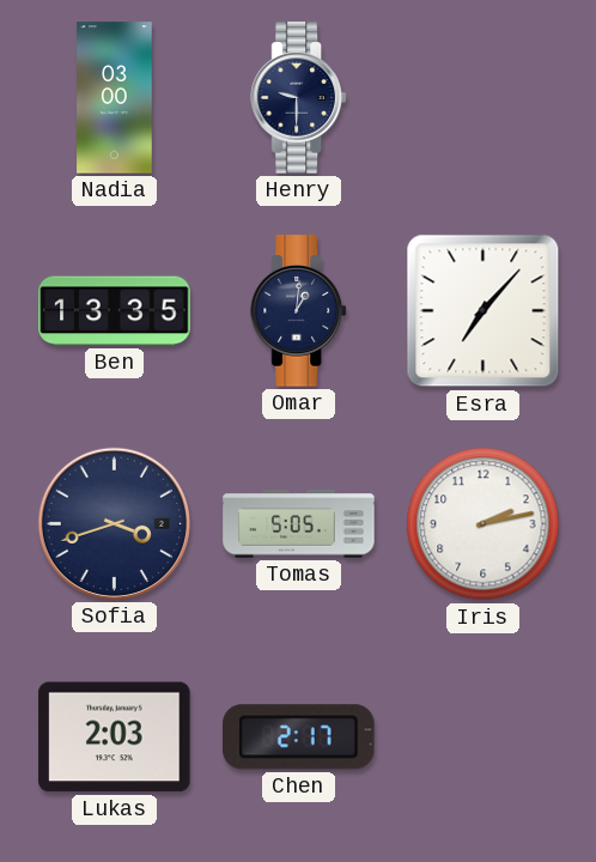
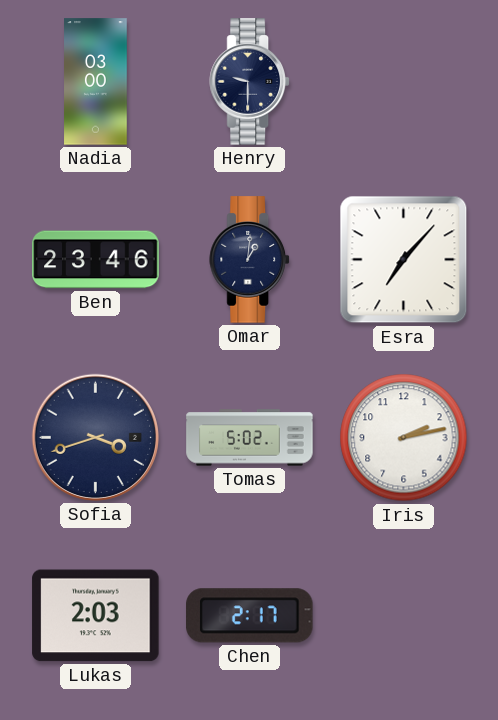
Ben: 13:35 -> 23:46
Tomas: 5:05 -> 5:02
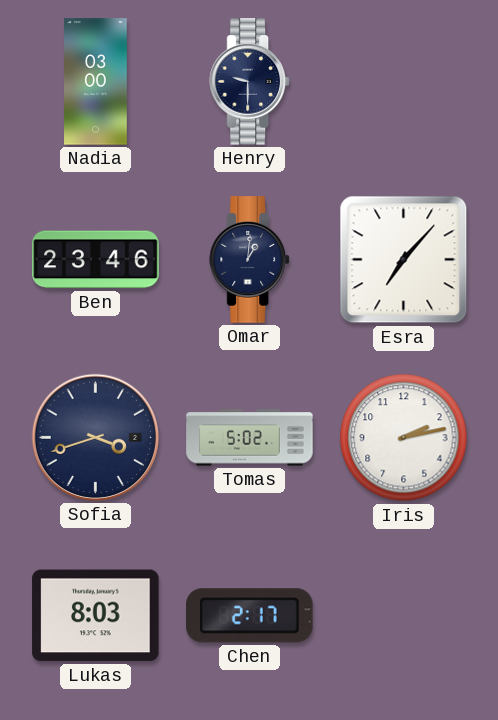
Lukas: 2:03 -> 8:03
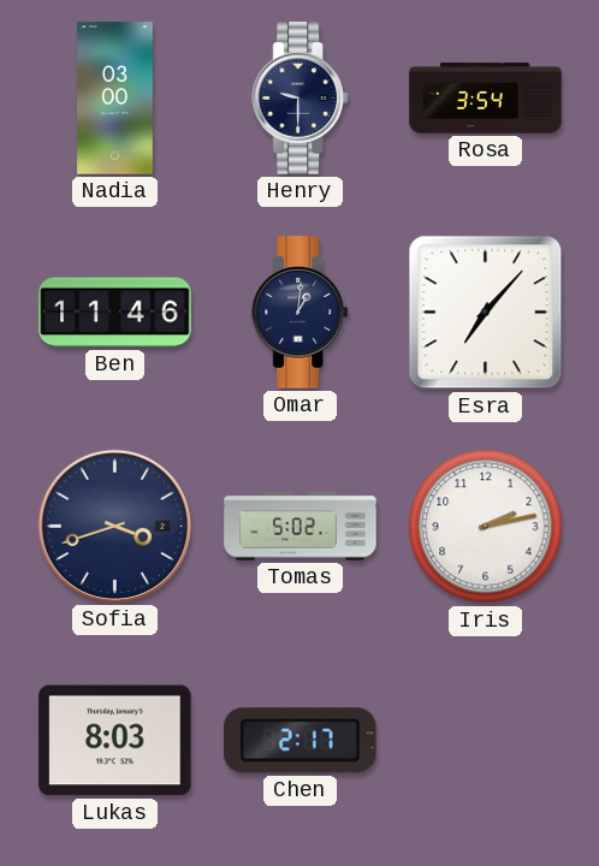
Rosa: none -> 3:54
Ben: 23:46 -> 11:46
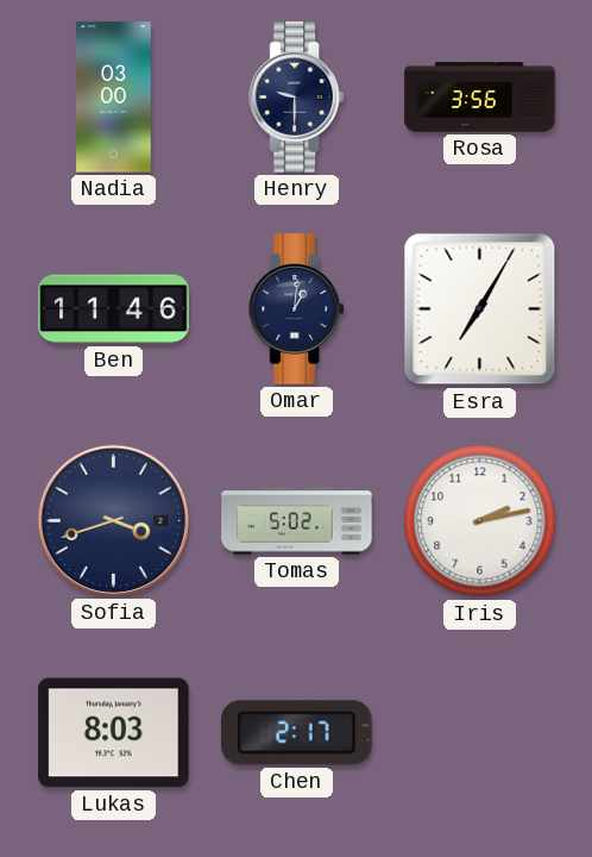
Rosa: 3:54 -> 3:56
Esra: 7:07 -> 7:05
